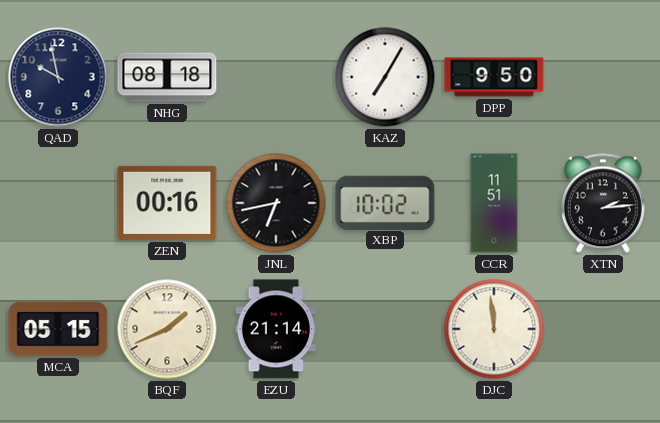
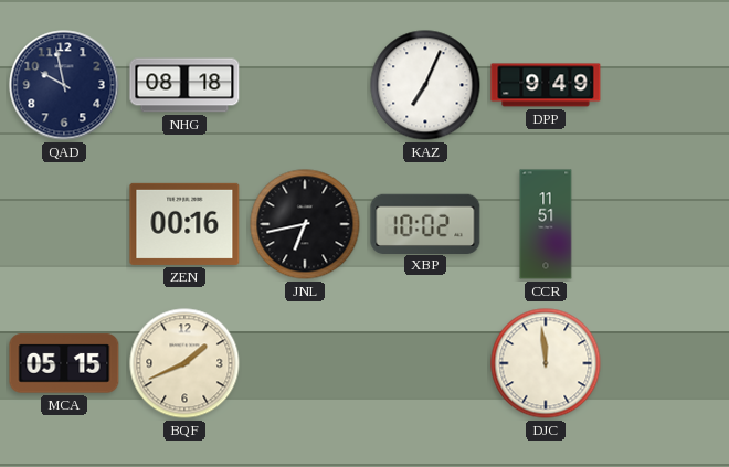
KAZ: 7:05 -> 7:04
DPP: 9:50 -> 9:49
XTN: 2:14 -> none
EZU: 21:14 -> none
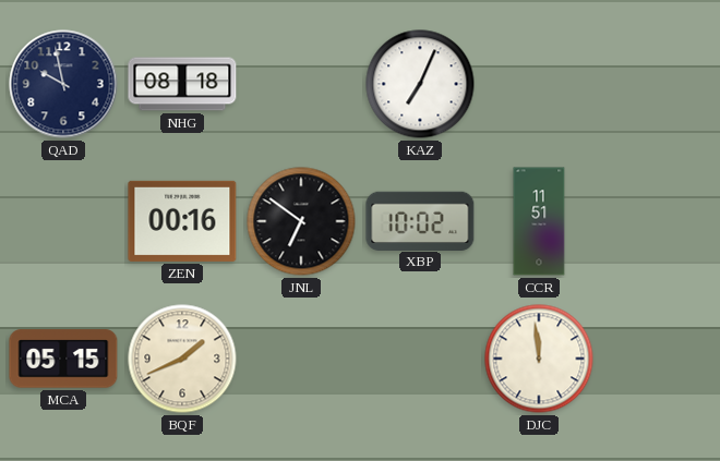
DPP: 9:49 -> none
JNL: 6:43 -> 6:51
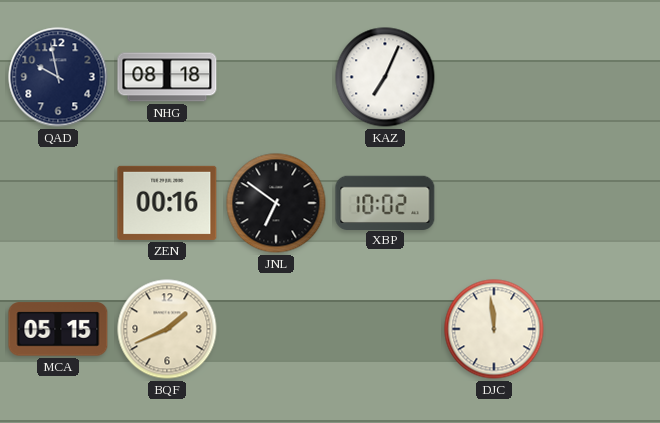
CCR: 11:51 -> none
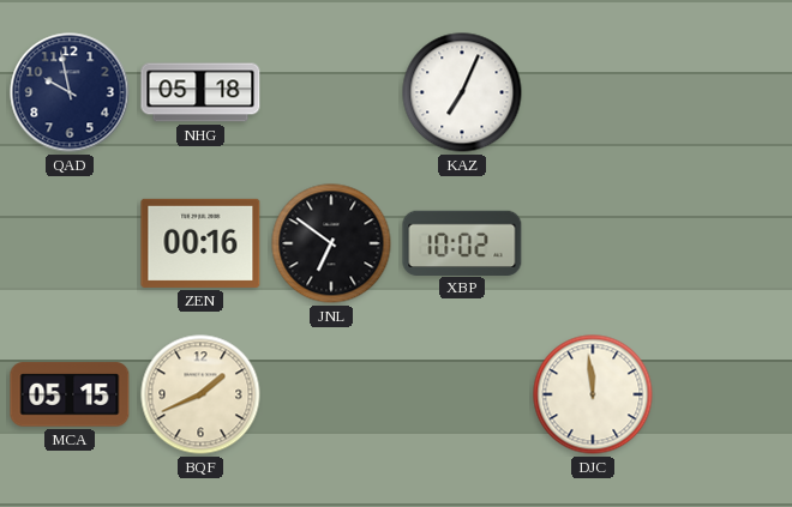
NHG: 08:18 -> 05:18
